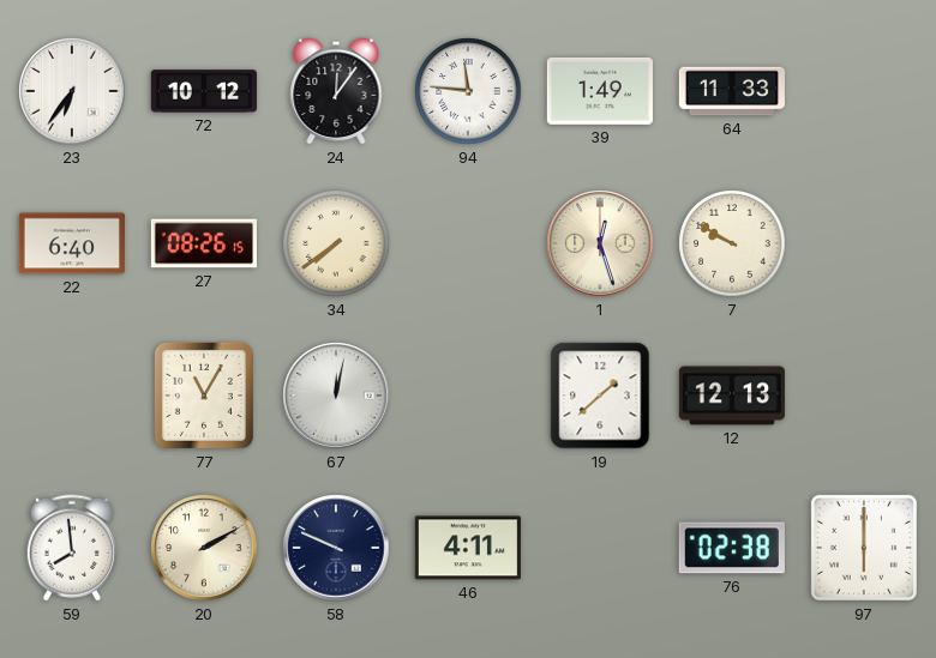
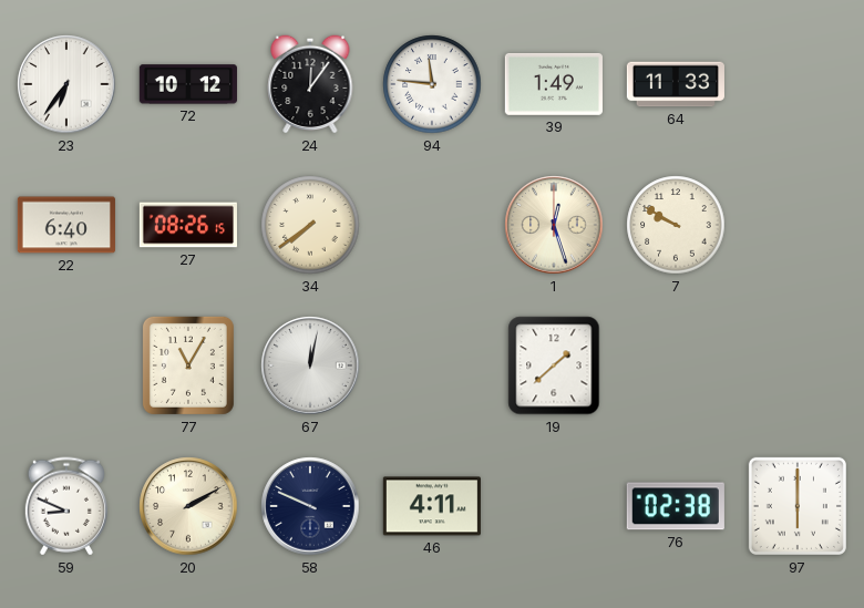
12: 12:13 -> none
59: 7:59 -> 8:49
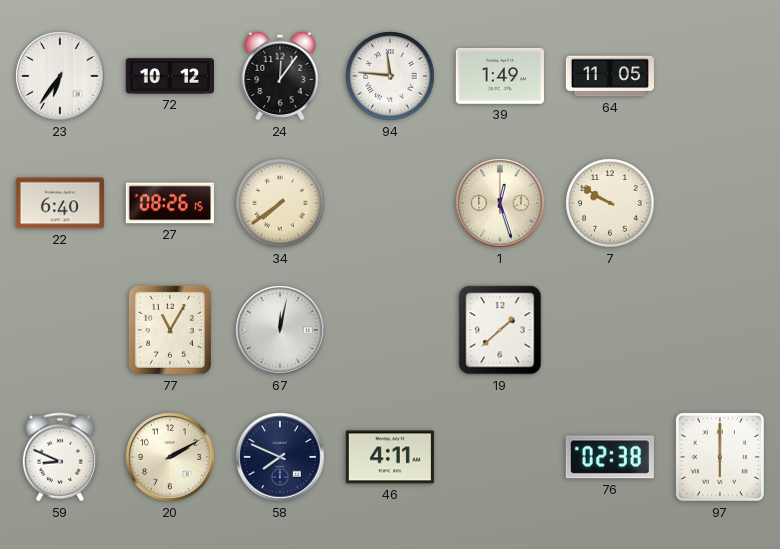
64: 11:33 -> 11:05
58: 9:49 -> 7:49
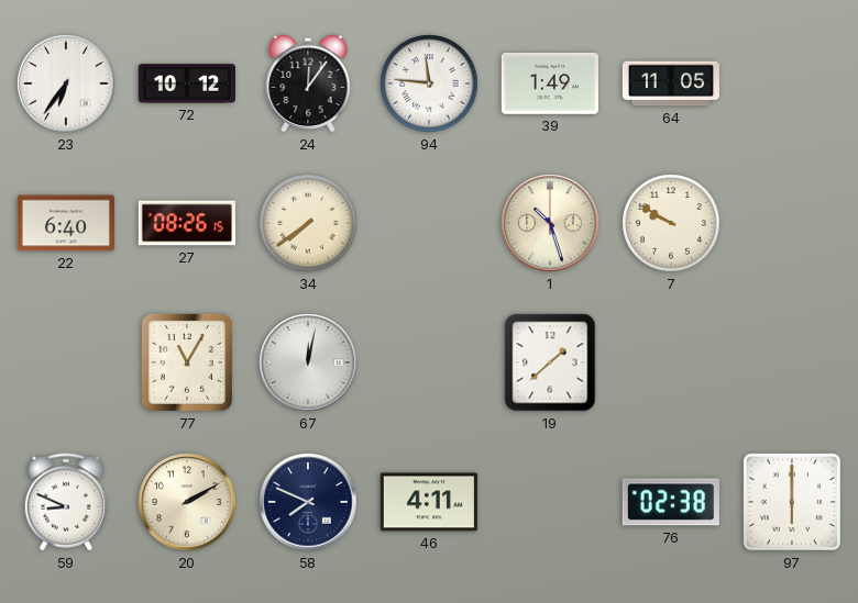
1: 12:27 -> 10:27
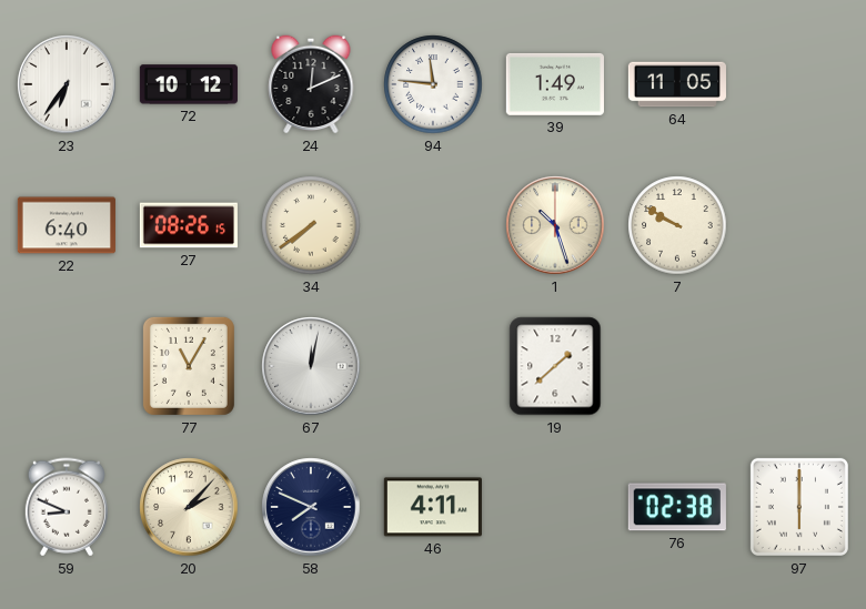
24: 12:06 -> 12:11
20: 2:10 -> 2:07
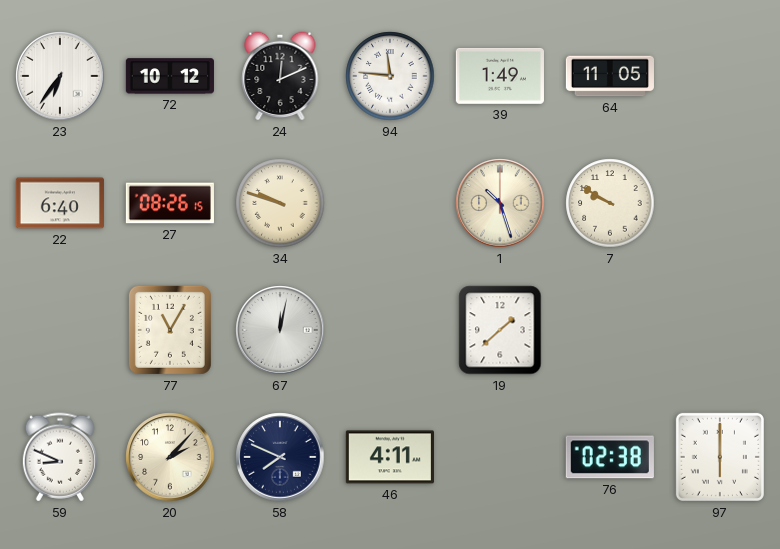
34: 7:39 -> 9:48
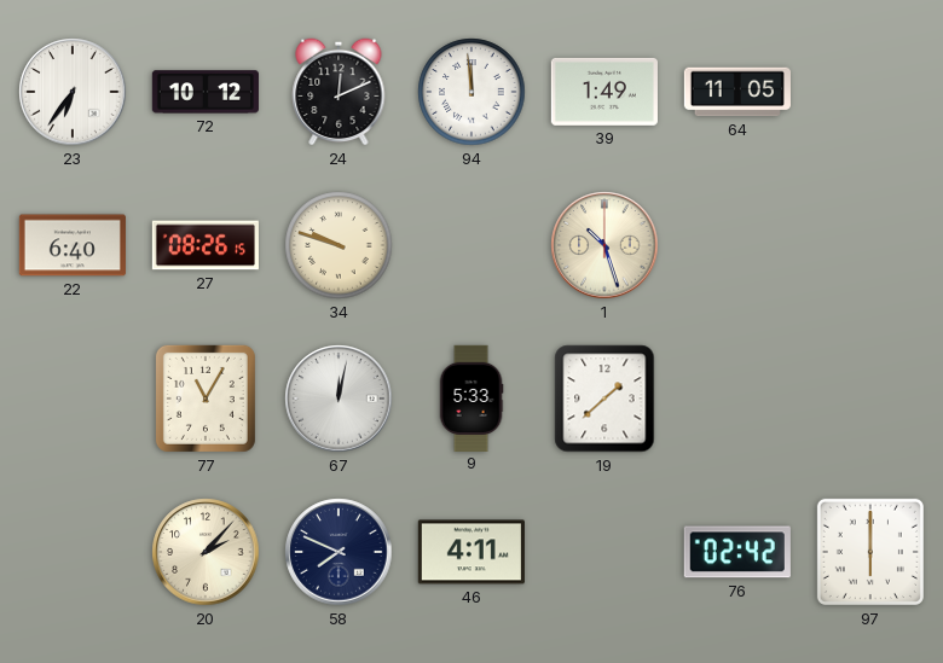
94: 11:46 -> 11:59
7: 9:50 -> none
9: none -> 5:33
59: 8:49 -> none
76: 02:38 -> 02:42
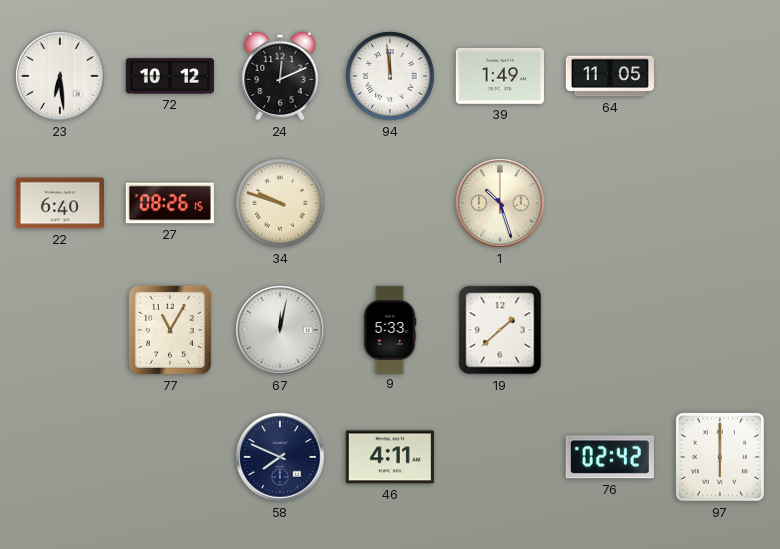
23: 6:36 -> 6:29
20: 2:07 -> none
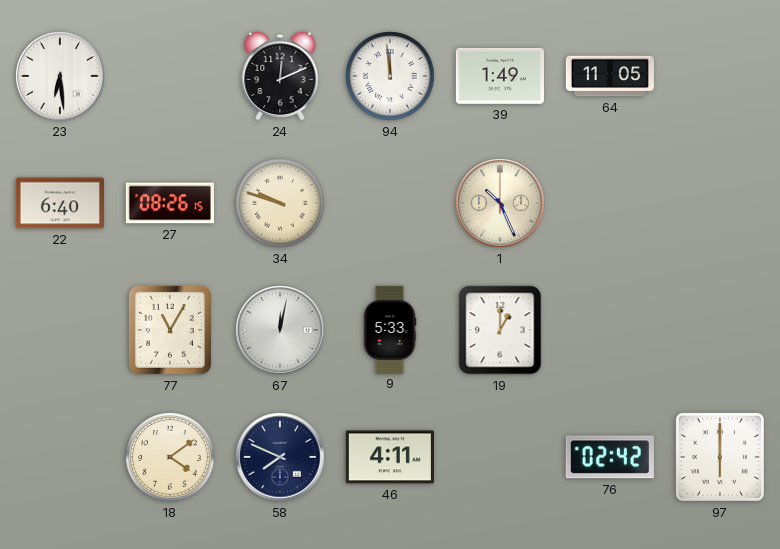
72: 10:12 -> none
1: 10:27 -> 10:26
19: 1:38 -> 1:00
18: none -> 4:09
